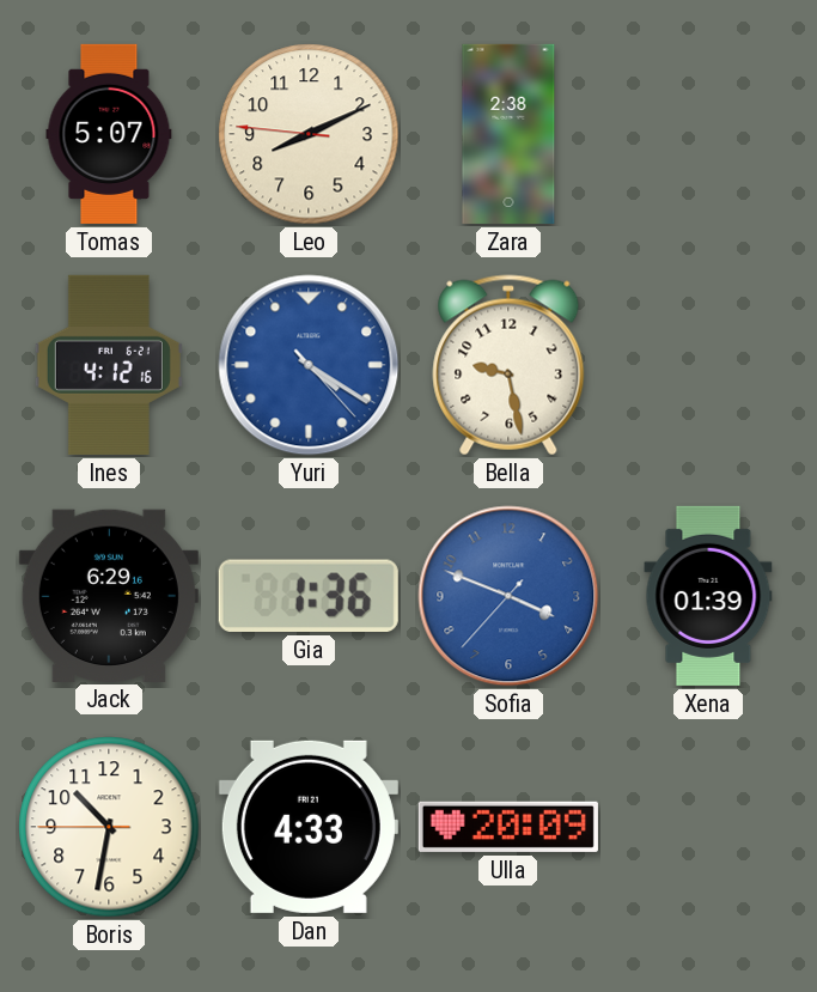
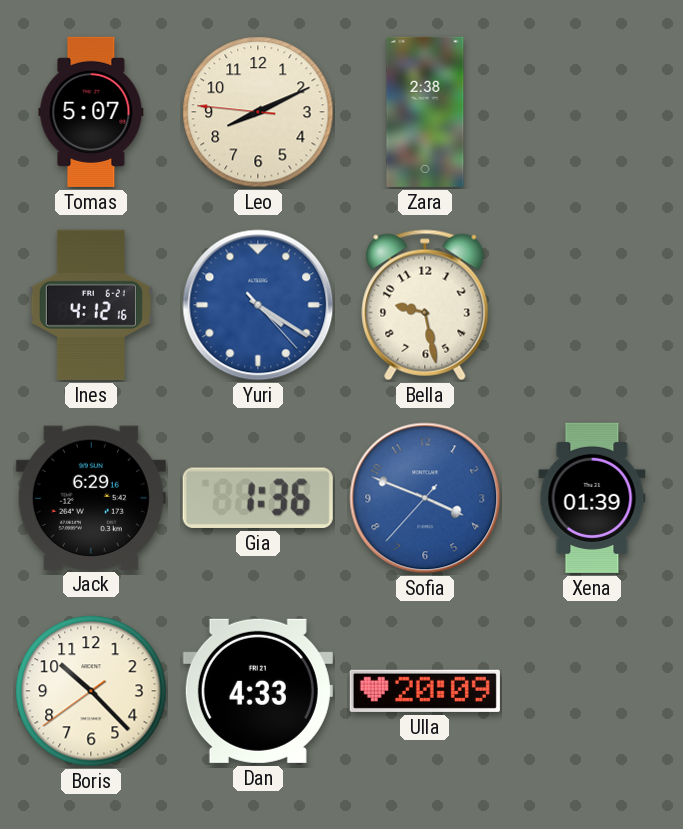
Boris: 10:31 -> 10:22
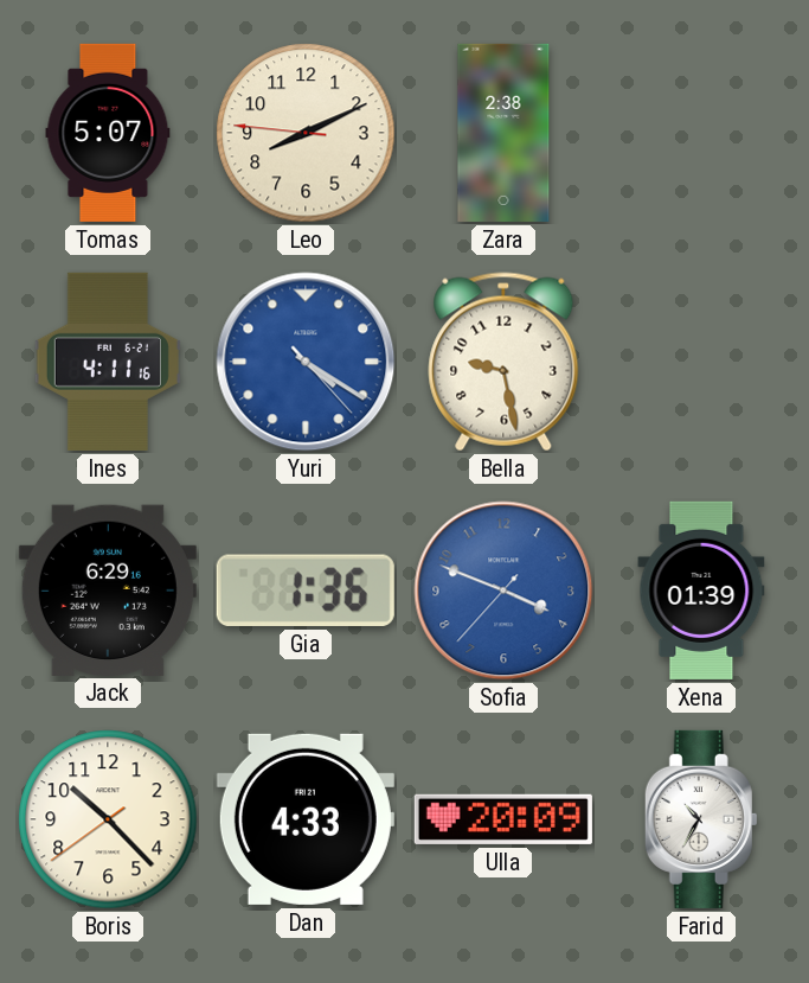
Ines: 4:12 -> 4:11
Farid: none -> 10:35
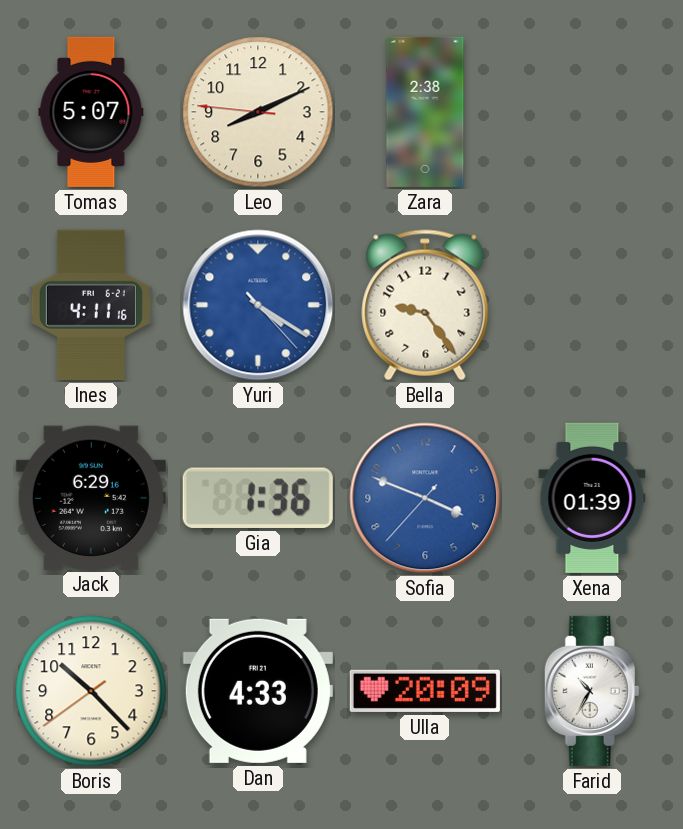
Bella: 9:28 -> 9:24
